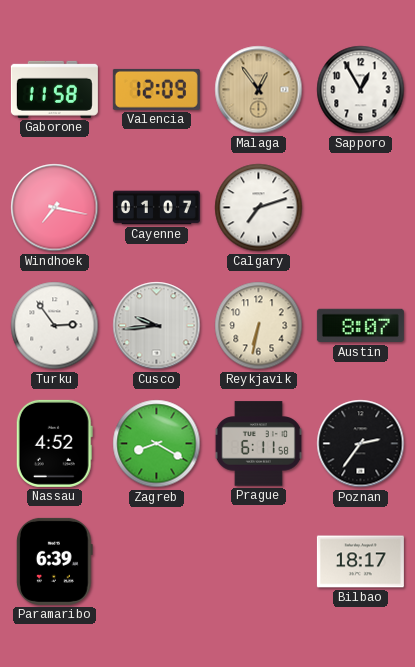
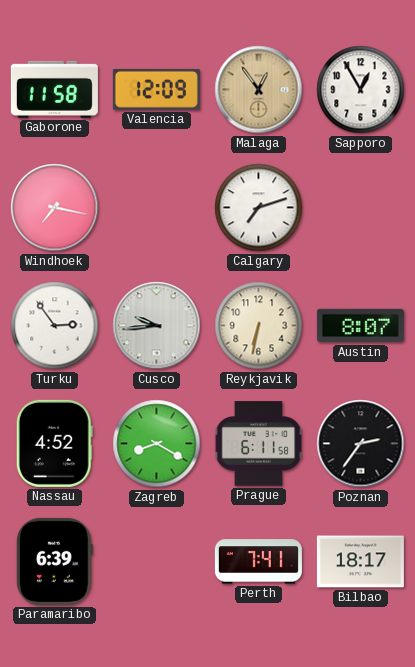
Cayenne: 01:07 -> none
Perth: none -> 7:41
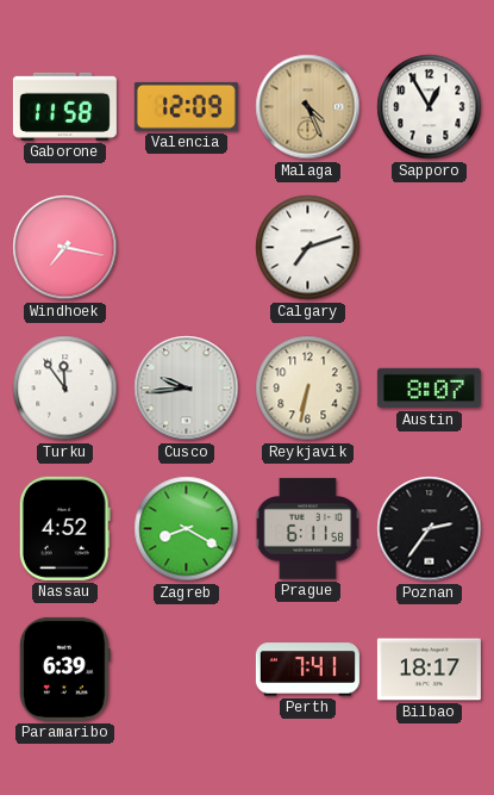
Malaga: 12:54 -> 4:26
Turku: 2:54 -> 11:54
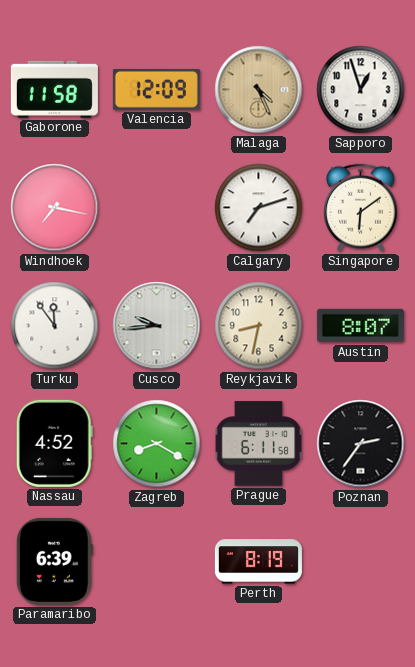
Sapporo: 12:55 -> 12:57
Singapore: none -> 6:09
Reykjavik: 6:32 -> 8:32
Perth: 7:41 -> 8:19
Bilbao: 18:17 -> none
